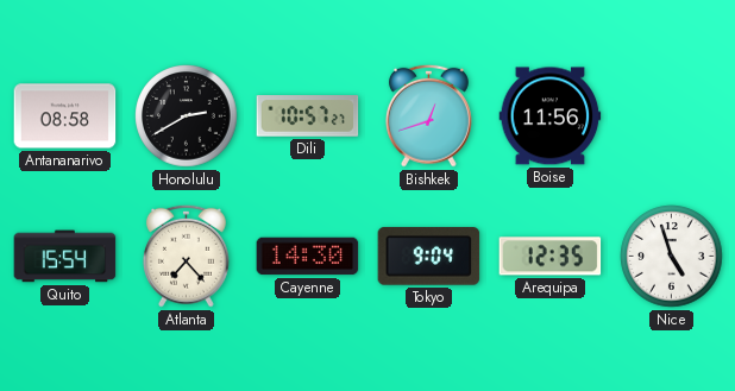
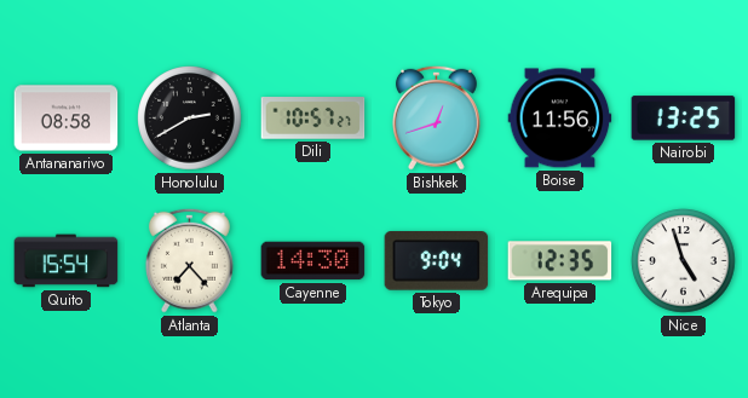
Nairobi: none -> 13:25
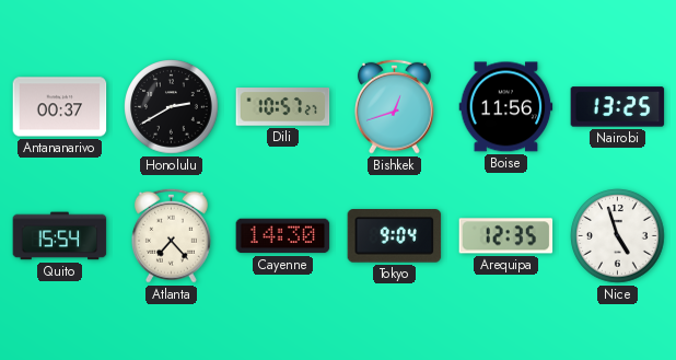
Antananarivo: 08:58 -> 00:37
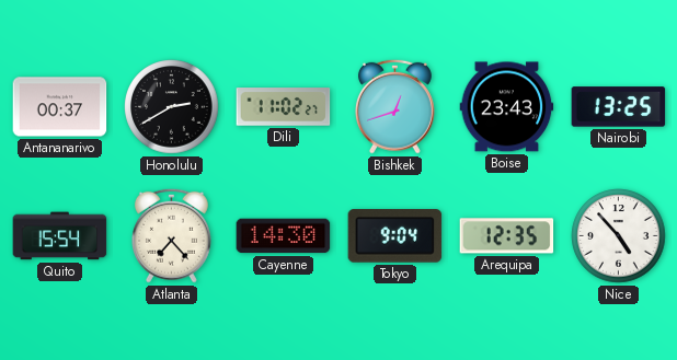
Dili: 10:57 -> 11:02
Boise: 11:56 -> 23:43
Nice: 4:57 -> 4:53
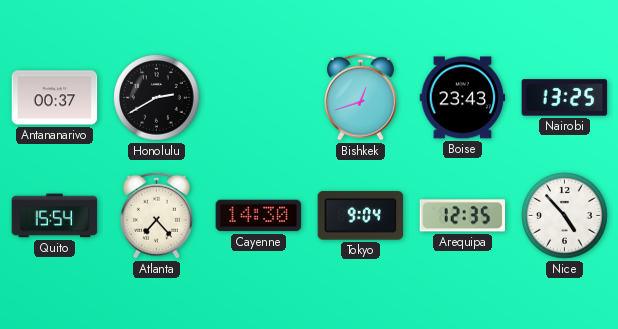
Dili: 11:02 -> none
